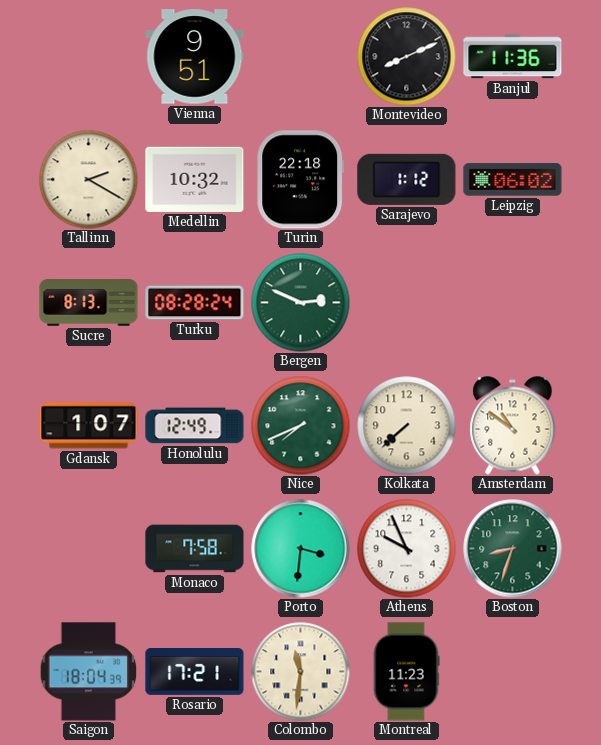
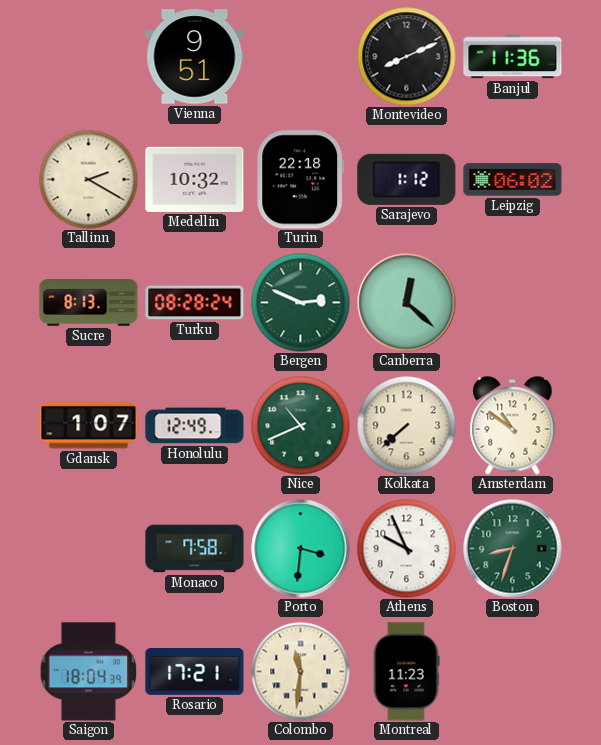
Canberra: none -> 12:22
Nice: 7:41 -> 10:41
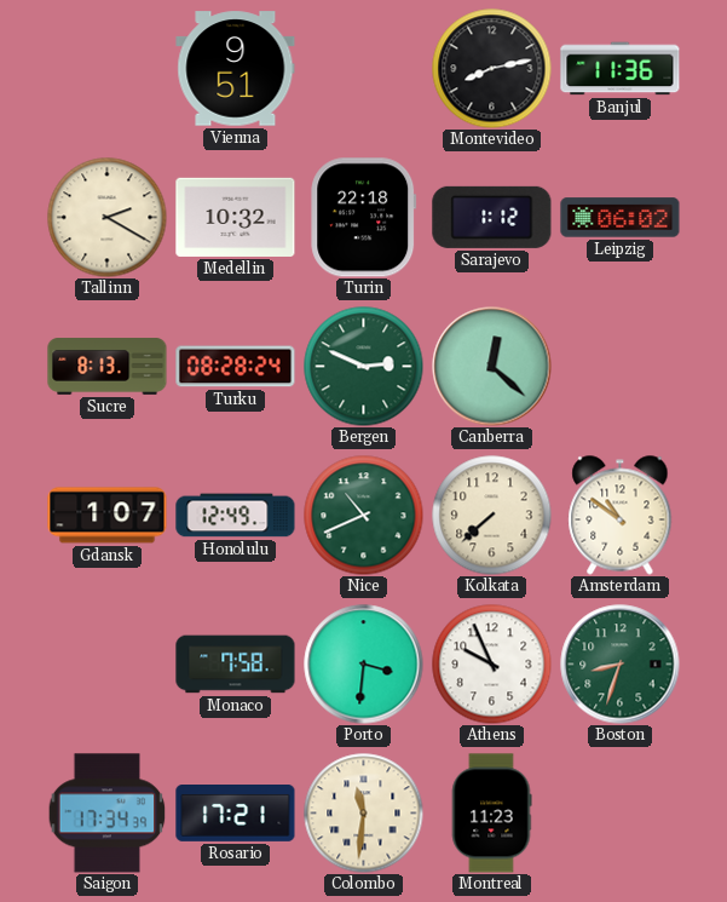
Montevideo: 8:11 -> 8:13
Saigon: 18:04 -> 17:34
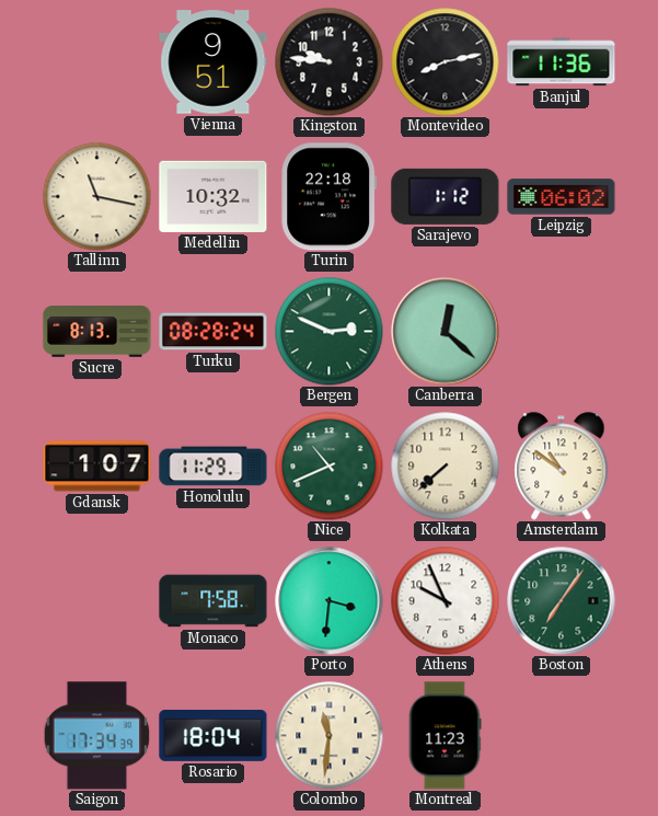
Kingston: none -> 9:46
Tallinn: 2:20 -> 11:17
Honolulu: 12:49 -> 11:29
Boston: 8:33 -> 7:06
Rosario: 17:21 -> 18:04
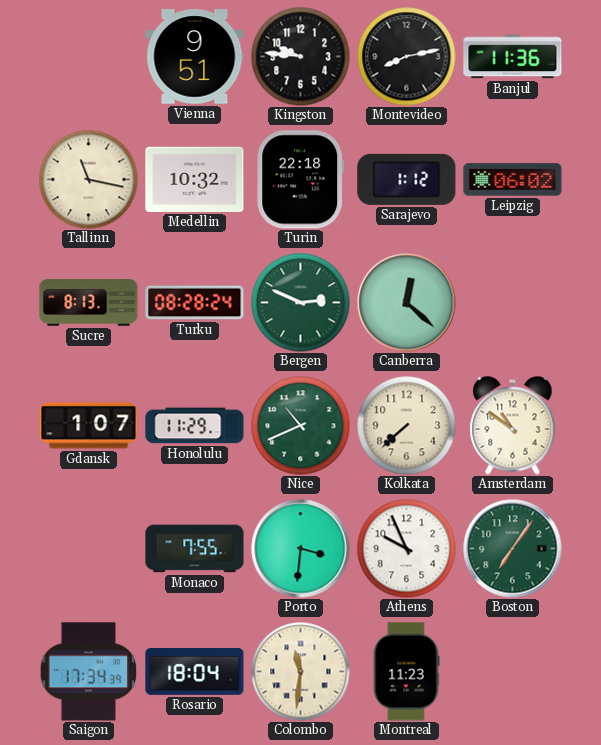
Monaco: 7:58 -> 7:55
